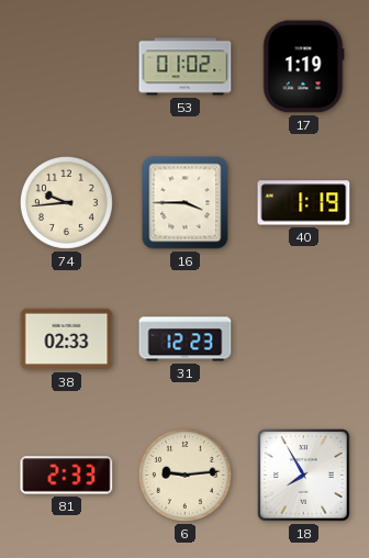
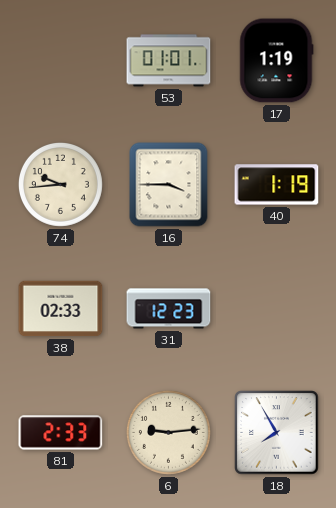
53: 01:02 -> 01:01
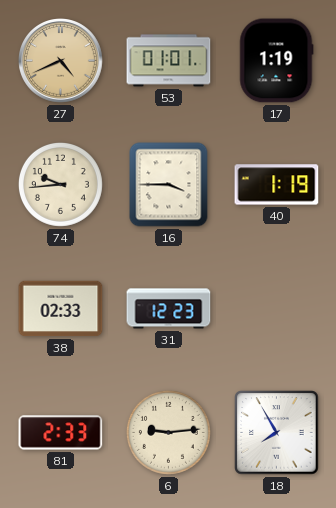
27: none -> 4:41
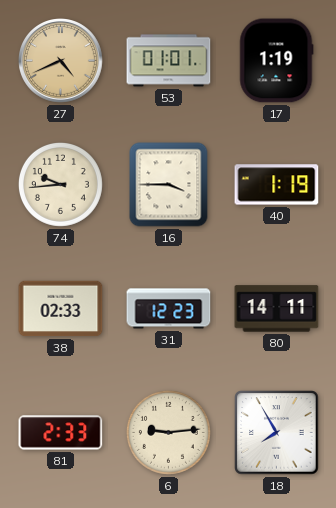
80: none -> 14:11
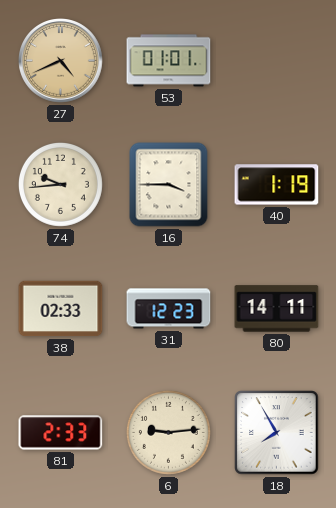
17: 1:19 -> none
